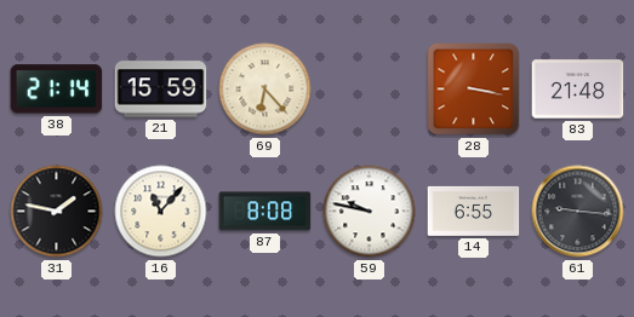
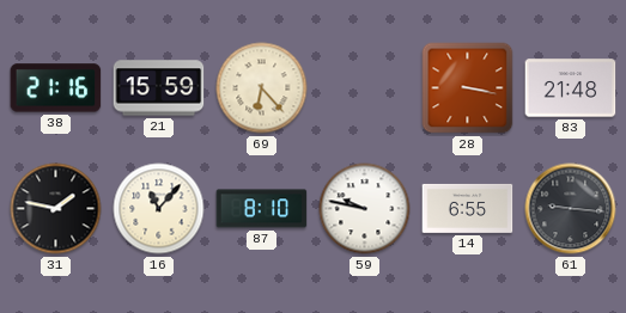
38: 21:14 -> 21:16
87: 8:08 -> 8:10
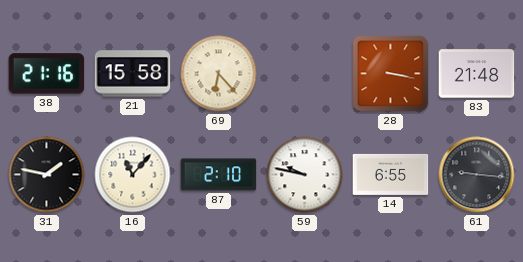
21: 15:59 -> 15:58
87: 8:10 -> 2:10
